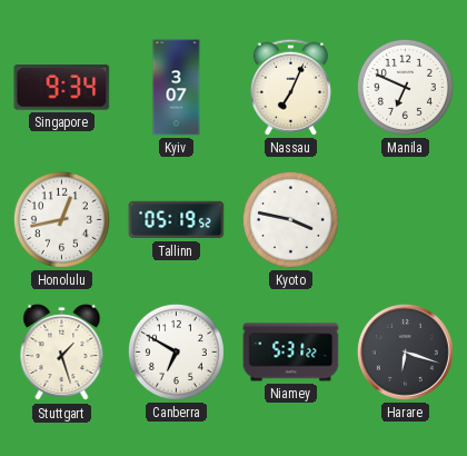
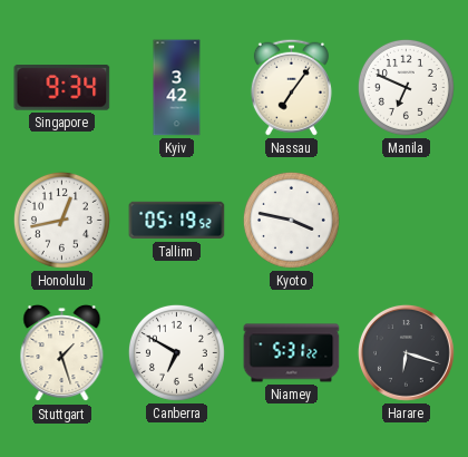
Kyiv: 3:07 -> 3:42
Nassau: 7:04 -> 7:06
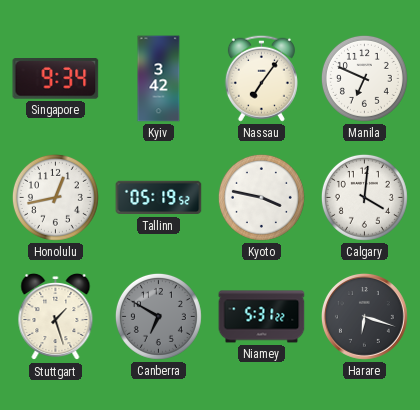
Calgary: none -> 4:01
Canberra dial: white -> grey
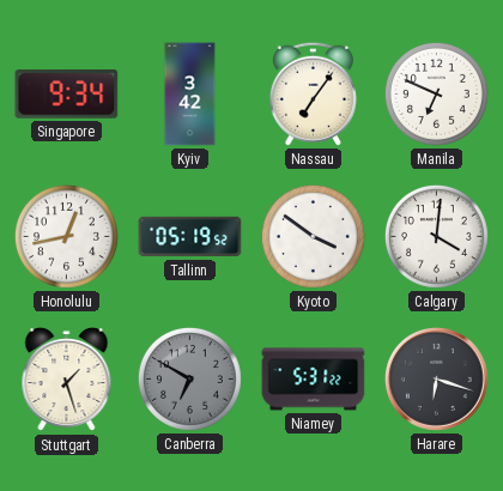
Kyoto: 3:47 -> 3:51
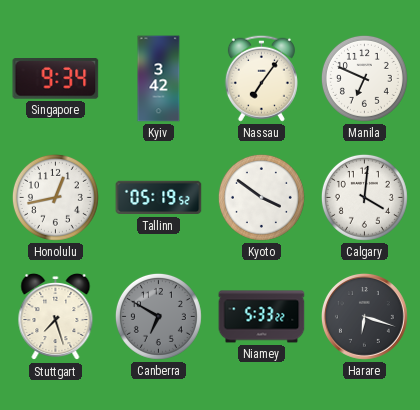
Stuttgart: 1:27 -> 7:27
Niamey: 5:31 -> 5:33
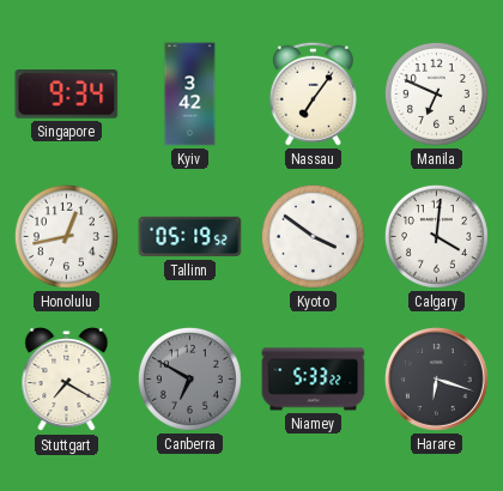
Stuttgart: 7:27 -> 7:20
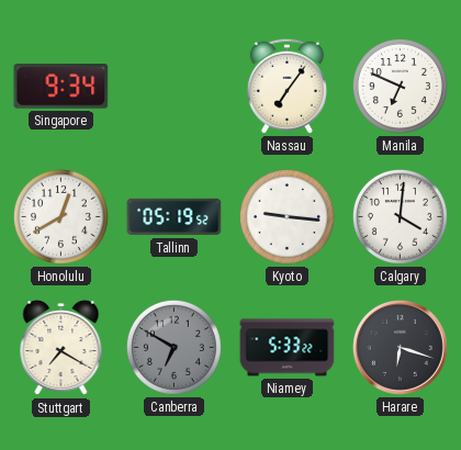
Kyiv: 3:42 -> none
Honolulu: 12:43 -> 12:40
Kyoto: 3:51 -> 9:16
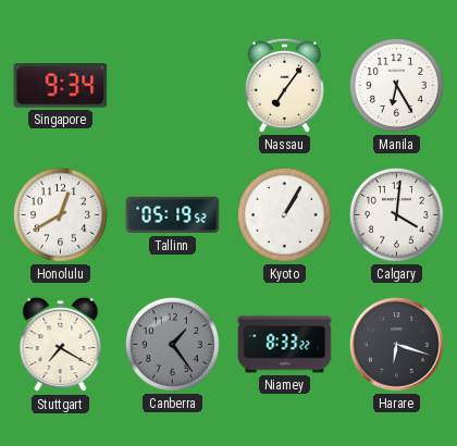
Manila: 6:49 -> 6:25
Kyoto: 9:16 -> 1:05
Canberra: 6:50 -> 1:24
Niamey: 5:33 -> 8:33
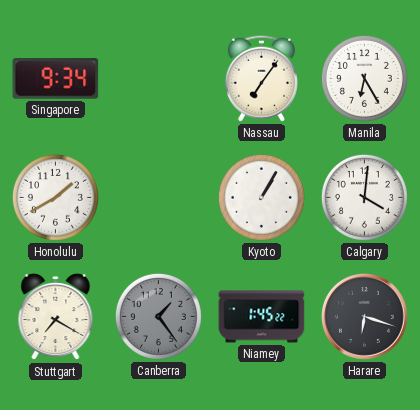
Honolulu: 12:40 -> 1:40
Tallinn: 05:19 -> none
Niamey: 8:33 -> 1:45
